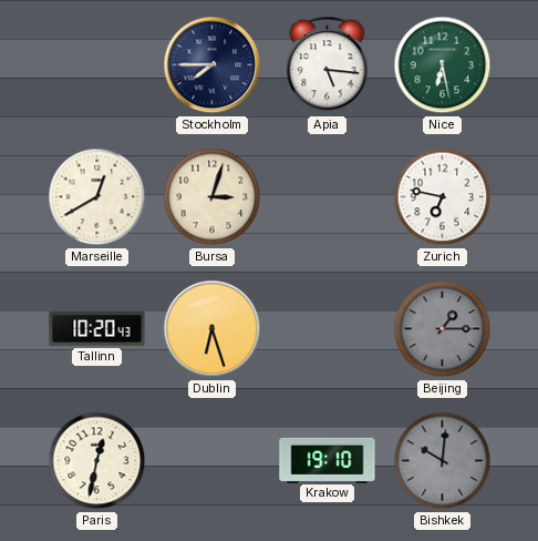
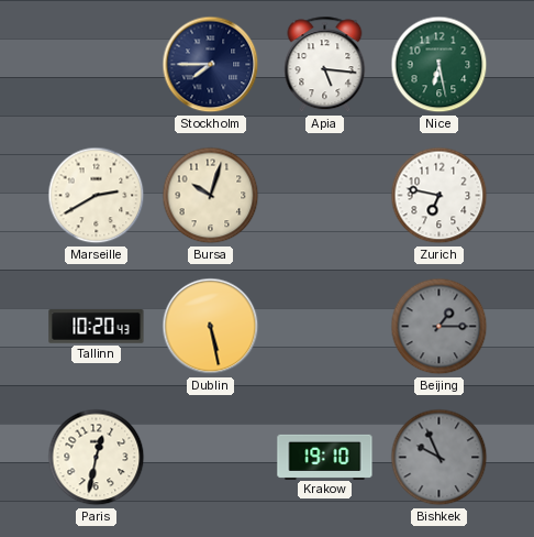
Marseille: 12:40 -> 2:40
Bursa: 3:03 -> 10:03
Dublin: 6:27 -> 5:28
Bishkek: 10:01 -> 9:56
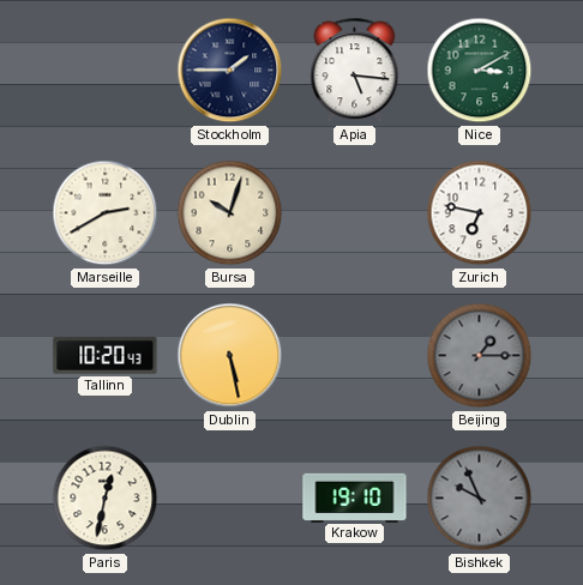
Stockholm: 7:45 -> 1:45
Nice: 6:28 -> 3:10
